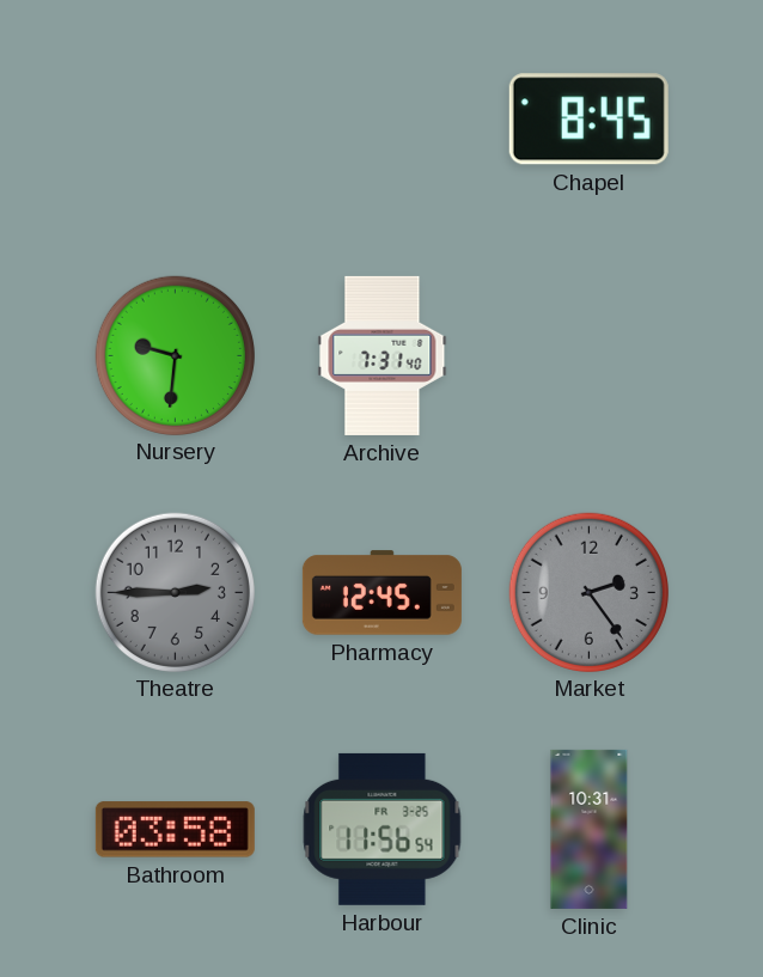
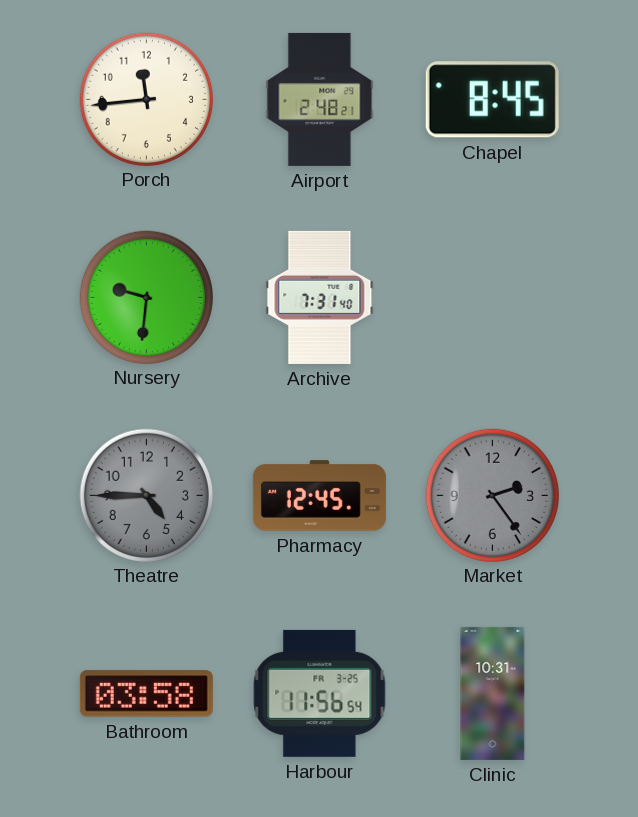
Porch: none -> 11:44
Airport: none -> 2:48
Theatre: 2:45 -> 4:45
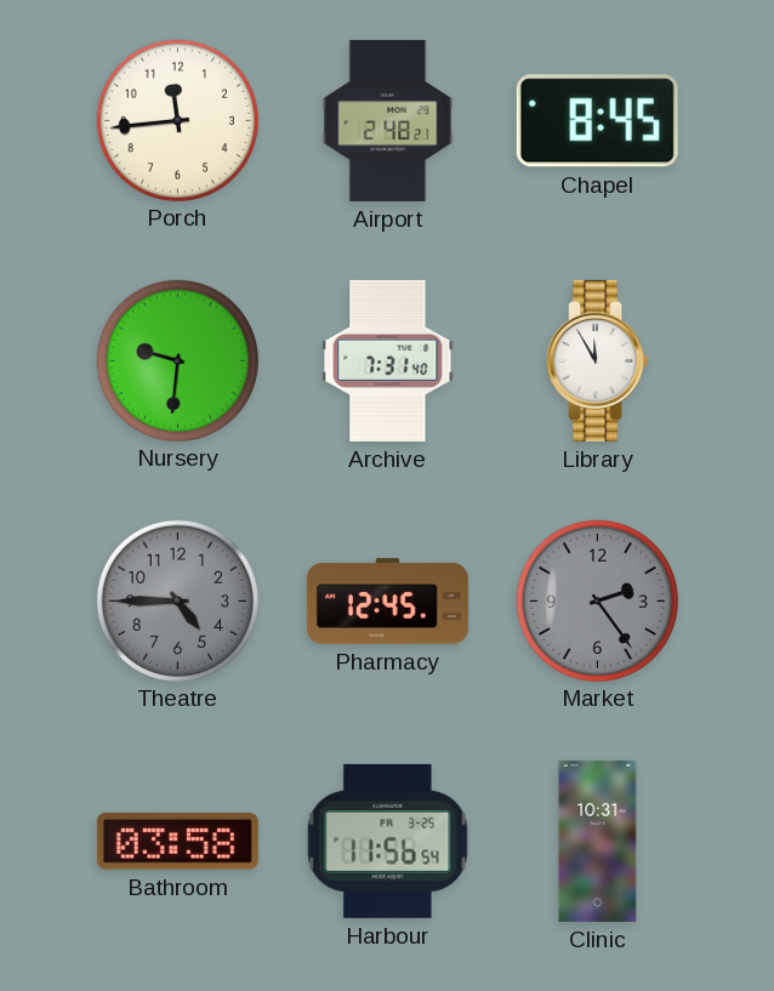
Library: none -> 11:55
